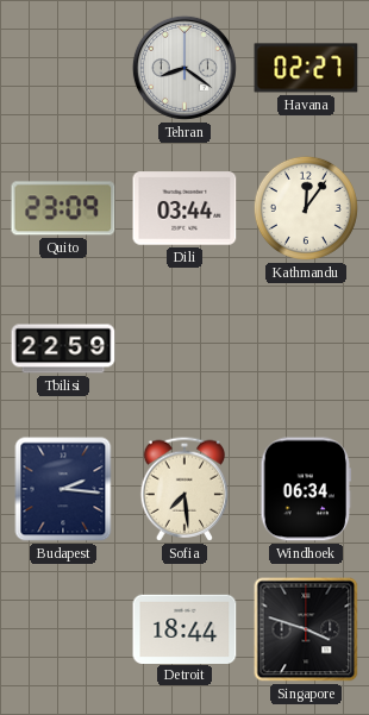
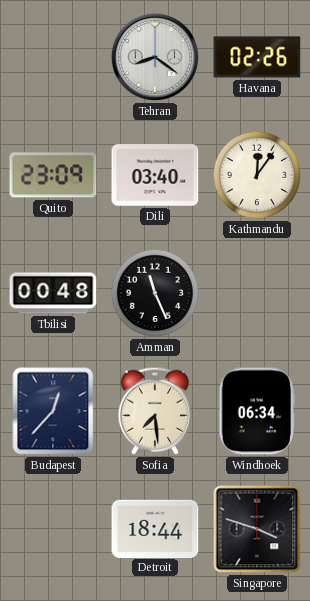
Havana: 02:27 -> 02:26
Dili: 03:44 -> 03:40
Tbilisi: 22:59 -> 00:48
Amman: none -> 11:26
Budapest: 2:16 -> 12:37
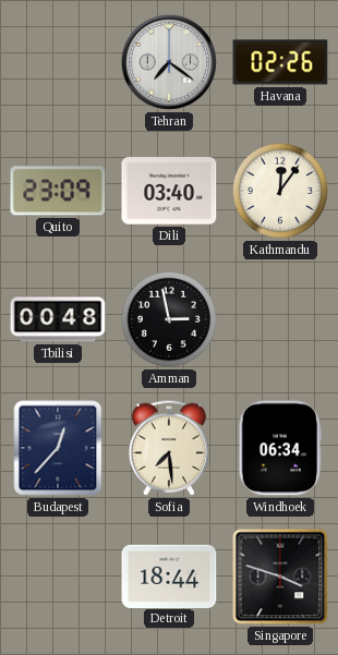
Tehran: 8:21 -> 7:21
Amman: 11:26 -> 2:58
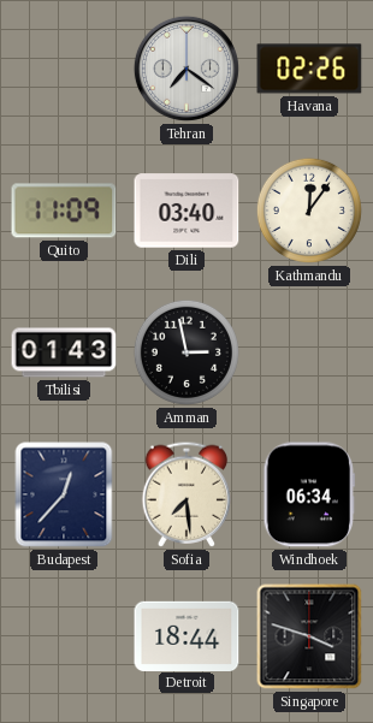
Quito: 23:09 -> 11:09
Tbilisi: 00:48 -> 01:43
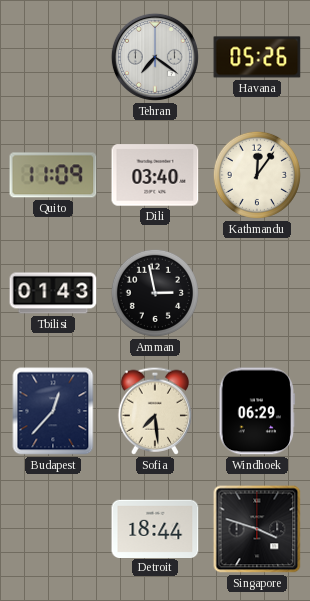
Havana: 02:26 -> 05:26
Windhoek: 06:34 -> 06:29
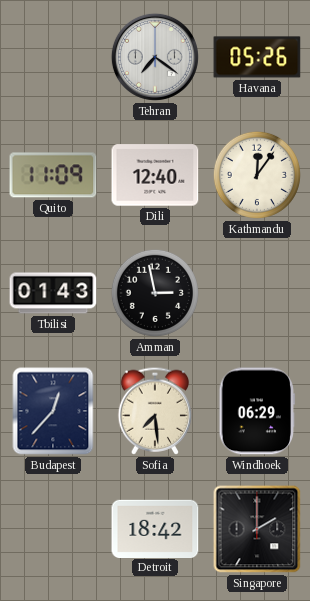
Dili: 03:40 -> 12:40
Detroit: 18:44 -> 18:42
Singapore: 3:48 -> 2:00
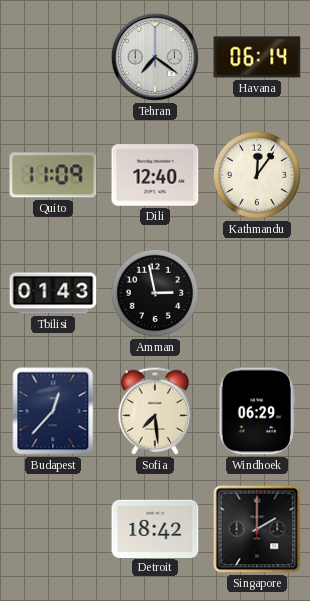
Havana: 05:26 -> 06:14
